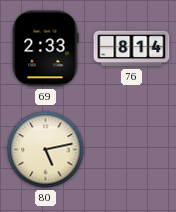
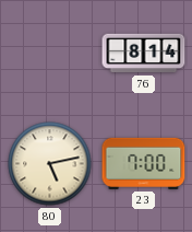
69: 2:33 -> none
23: none -> 7:00
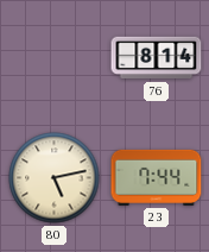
23: 7:00 -> 7:44
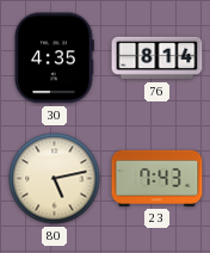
30: none -> 4:35
23: 7:44 -> 7:43
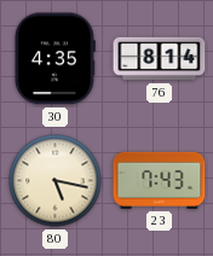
80: 5:13 -> 5:17
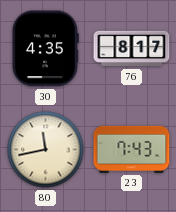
76: 8:14 -> 8:17
80: 5:17 -> 11:43
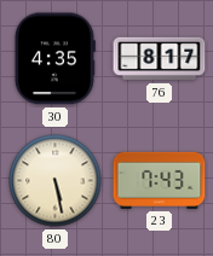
80: 11:43 -> 5:28
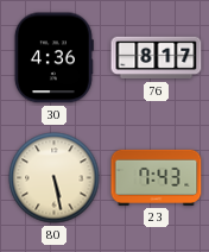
30: 4:35 -> 4:36
